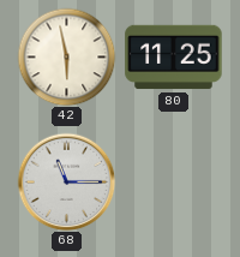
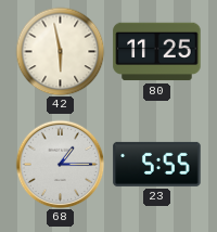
68: 11:15 -> 1:15
23: none -> 5:55
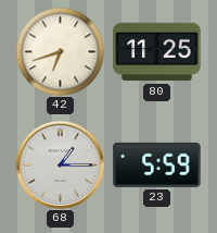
42: 5:58 -> 6:42
23: 5:55 -> 5:59
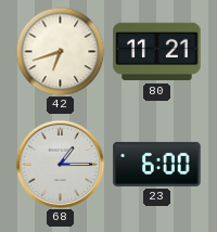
80: 11:25 -> 11:21
23: 5:59 -> 6:00
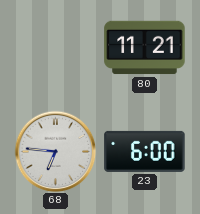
42: 6:42 -> none
68: 1:15 -> 6:46
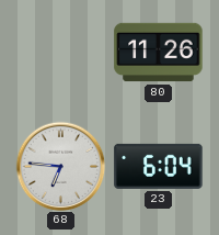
80: 11:21 -> 11:26
23: 6:00 -> 6:04
